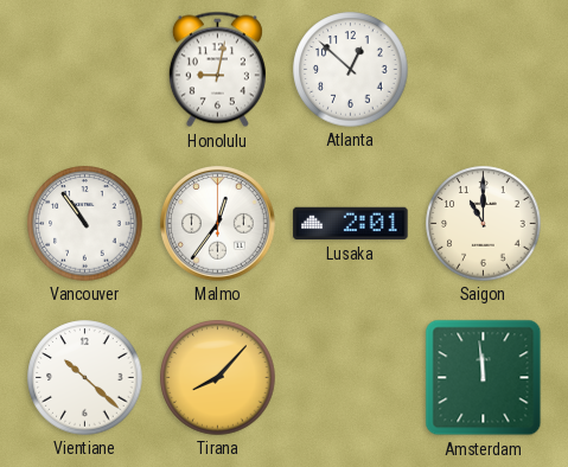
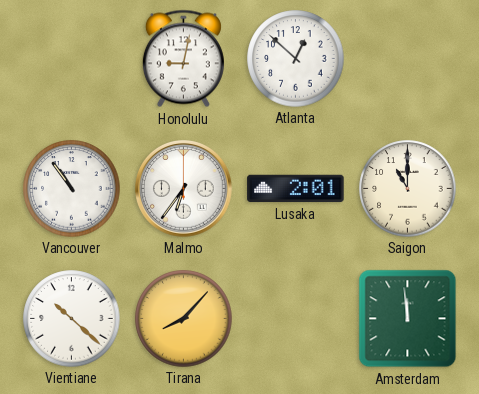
Malmo: 12:36 -> 6:36
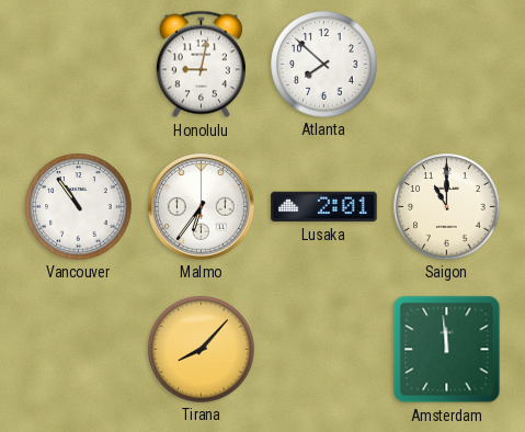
Atlanta: 12:52 -> 7:52
Vientiane: 10:22 -> none
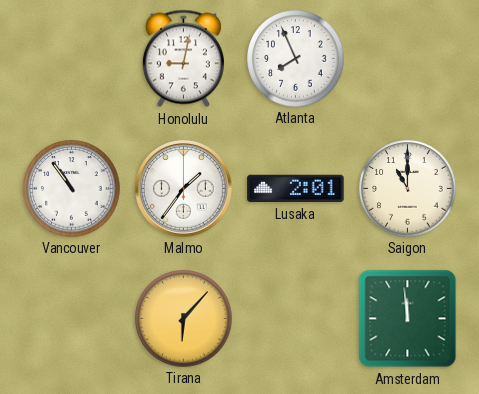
Atlanta: 7:52 -> 7:56
Malmo: 6:36 -> 1:36
Tirana: 8:07 -> 6:07
